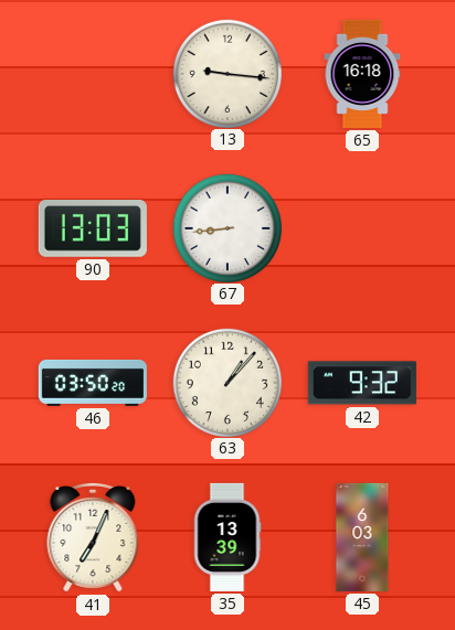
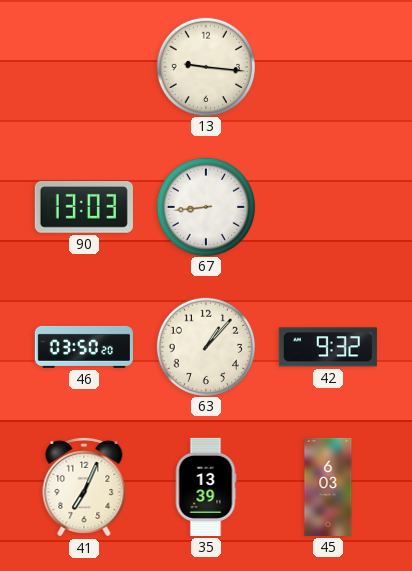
65: 16:18 -> none
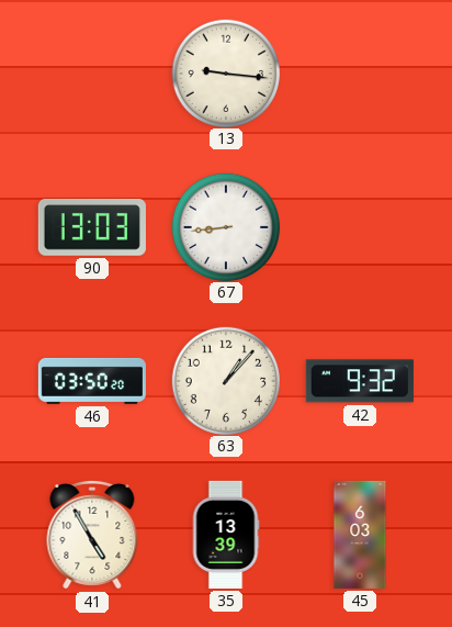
41: 7:04 -> 4:55
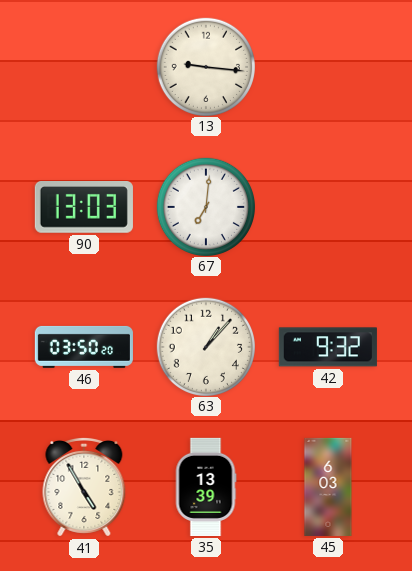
67: 8:44 -> 7:01
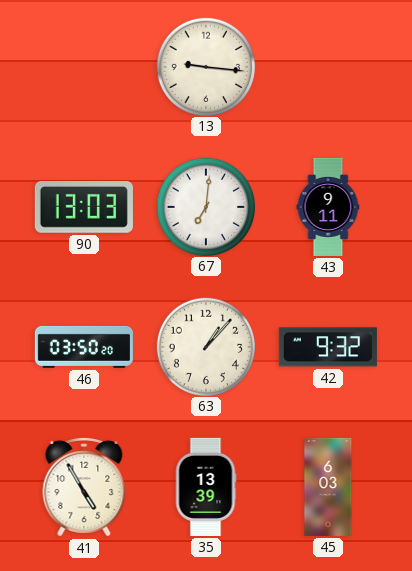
43: none -> 9:11
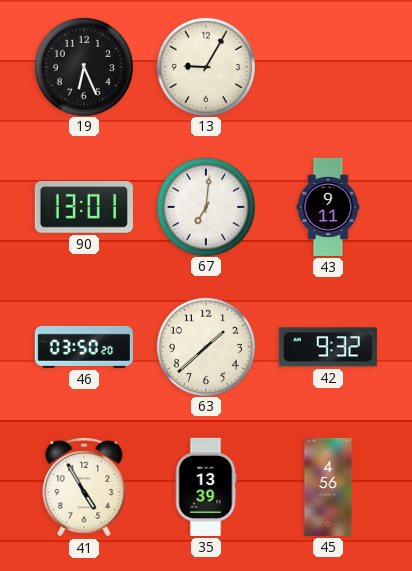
19: none -> 6:26
13: 9:16 -> 9:05
90: 13:03 -> 13:01
63: 1:07 -> 1:38
45: 6:03 -> 4:56
